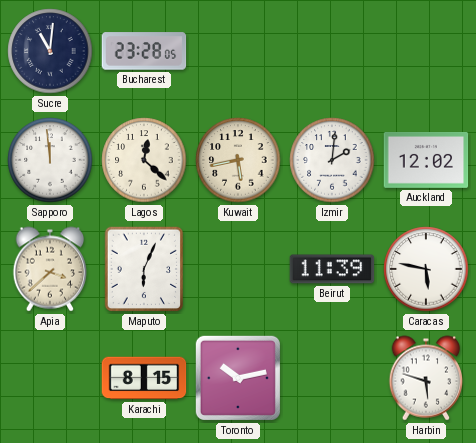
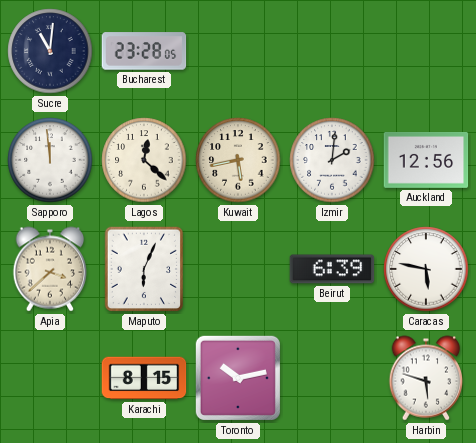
Auckland: 12:02 -> 12:56
Beirut: 11:39 -> 6:39
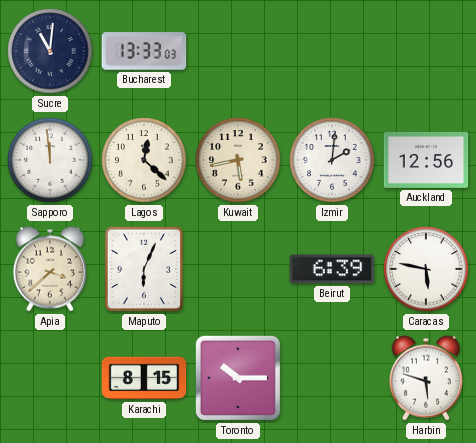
Bucharest: 23:28 -> 13:33
Toronto: 10:13 -> 10:15
